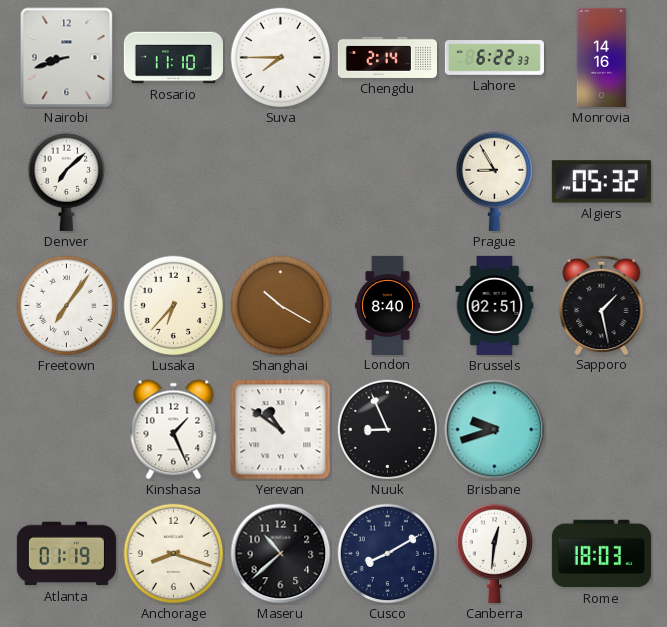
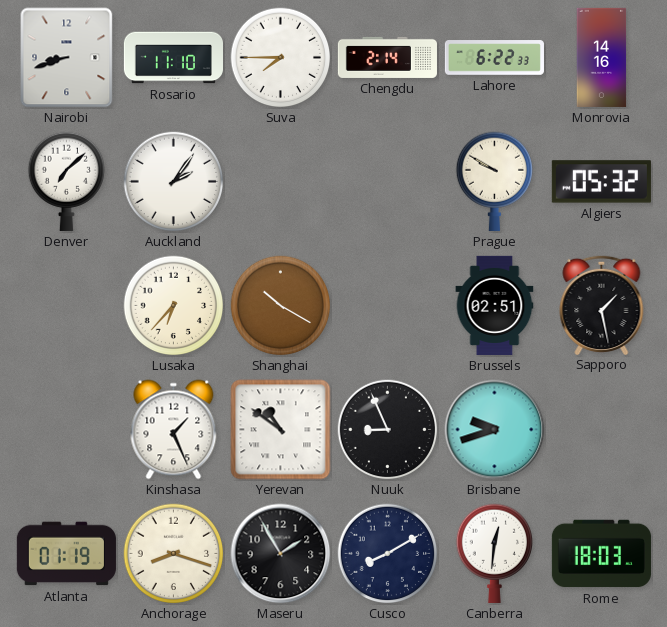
Auckland: none -> 2:06
Prague: 8:55 -> 9:50
Freetown: 7:06 -> none
London: 8:40 -> none
Maseru: 10:38 -> 1:55
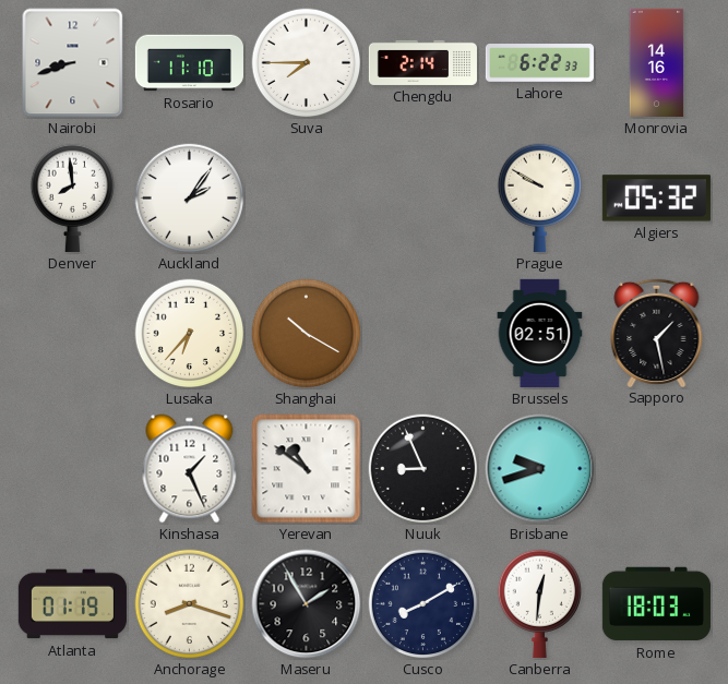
Denver: 7:08 -> 7:59
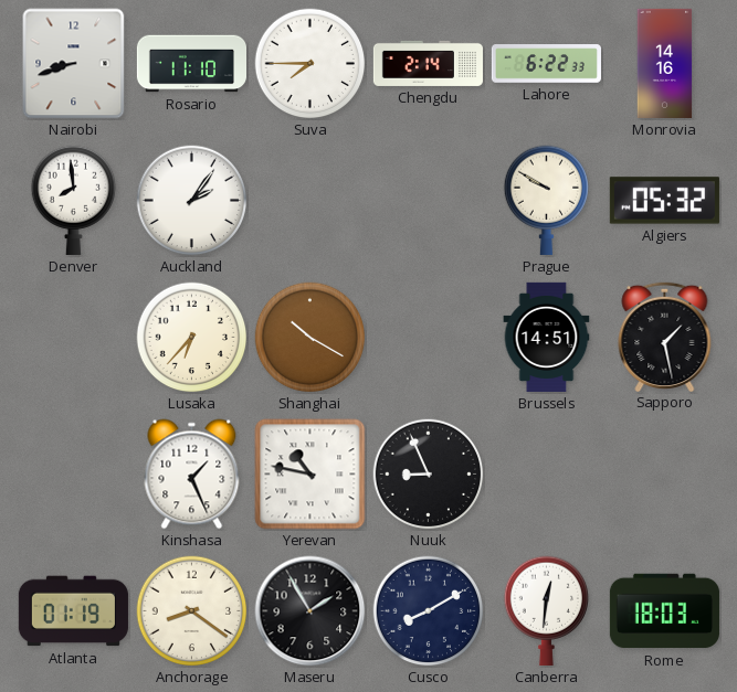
Brussels: 02:51 -> 14:51
Yerevan: 10:51 -> 10:47
Brisbane: 9:42 -> none
Anchorage: 8:18 -> 8:21
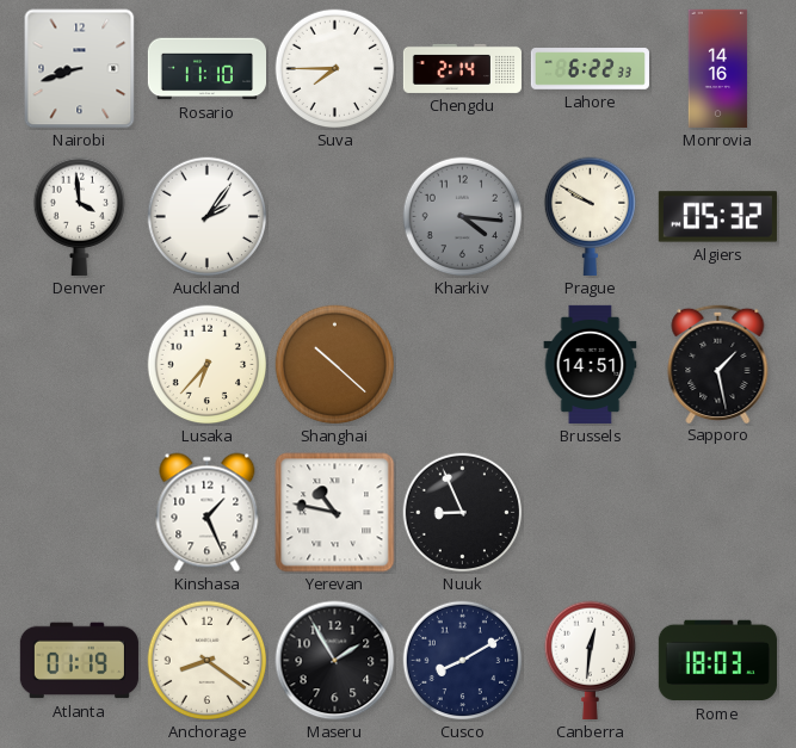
Denver: 7:59 -> 3:59
Kharkiv: none -> 4:16
Shanghai: 10:20 -> 10:22
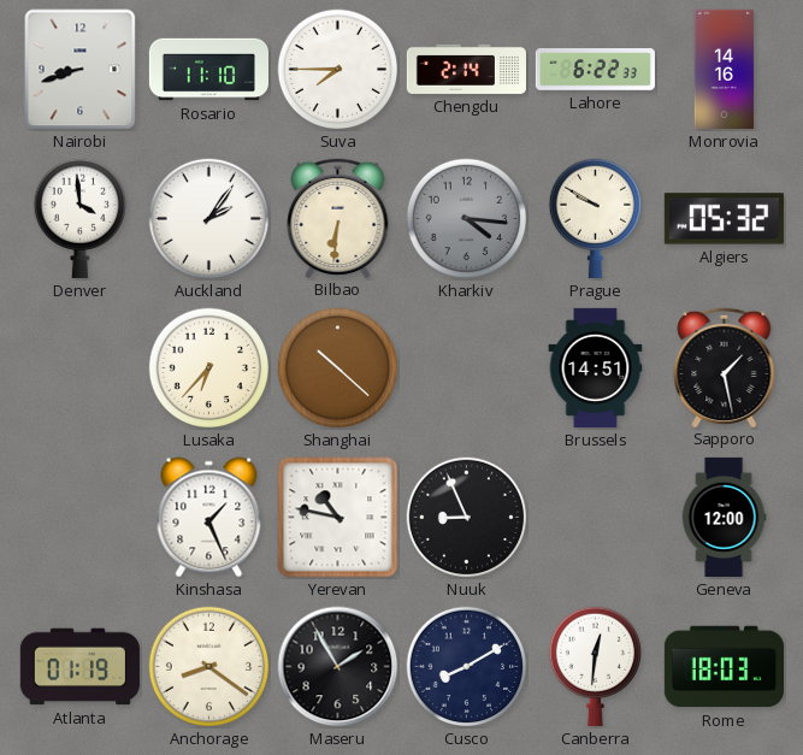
Bilbao: none -> 6:31
Geneva: none -> 12:00
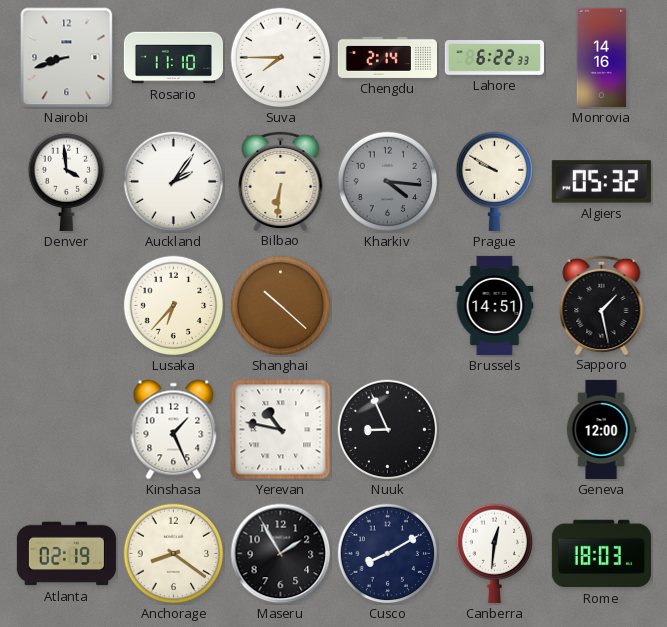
Atlanta: 01:19 -> 02:19
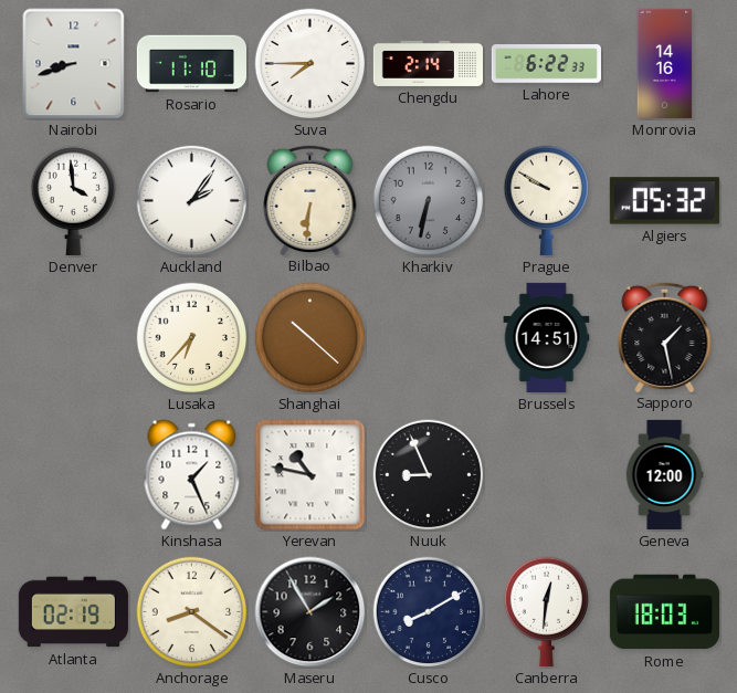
Kharkiv: 4:16 -> 6:32
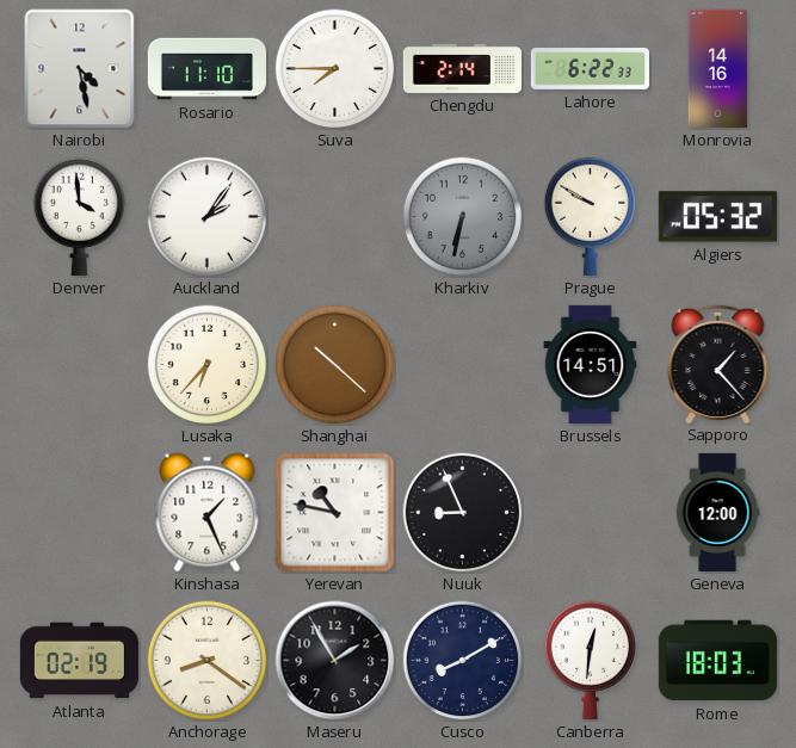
Nairobi: 8:42 -> 4:28
Bilbao: 6:31 -> none
Sapporo: 1:28 -> 1:23
